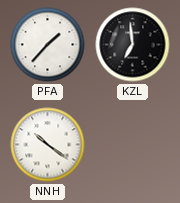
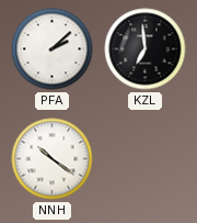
PFA: 1:37 -> 2:08
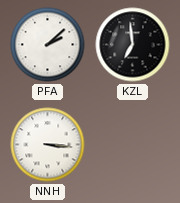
NNH: 10:21 -> 3:16
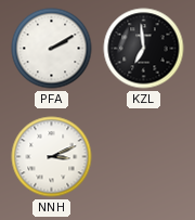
PFA: 2:08 -> 2:10
NNH: 3:16 -> 3:11
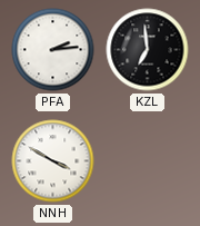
PFA: 2:10 -> 2:14
NNH: 3:11 -> 3:50
